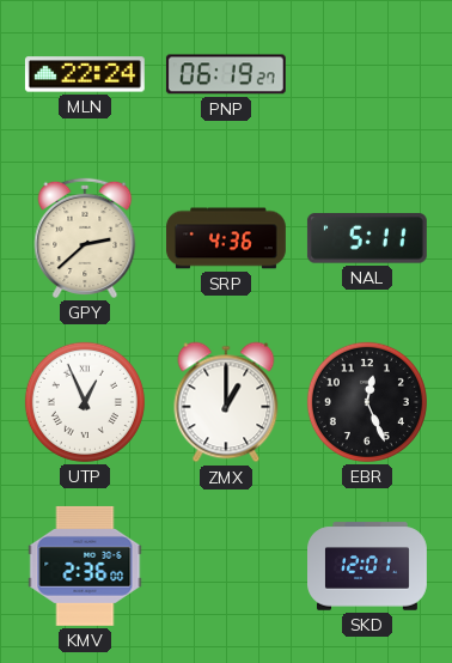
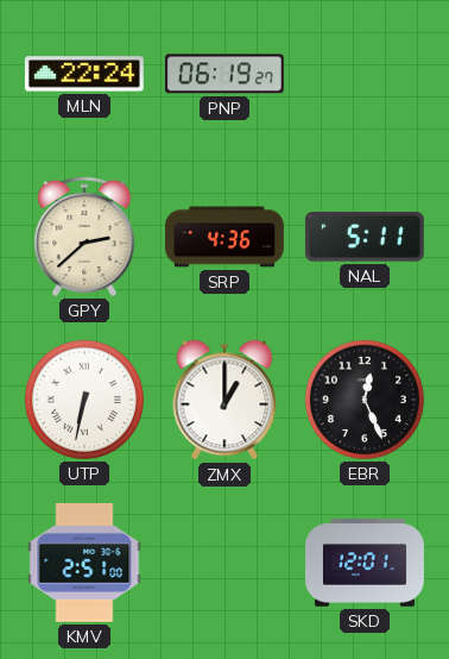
UTP: 12:56 -> 6:32
KMV: 2:36 -> 2:51
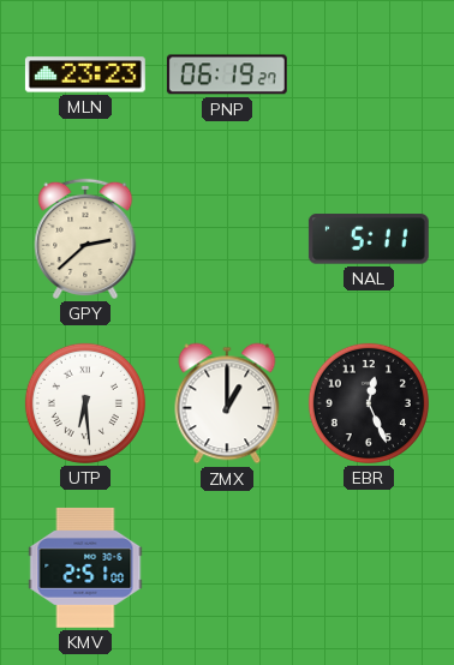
MLN: 22:24 -> 23:23
SRP: 4:36 -> none
UTP: 6:32 -> 6:29
SKD: 12:01 -> none
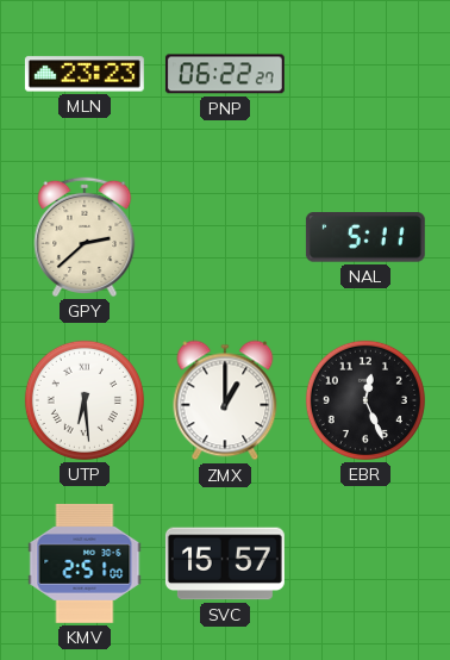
PNP: 06:19 -> 06:22
SVC: none -> 15:57
